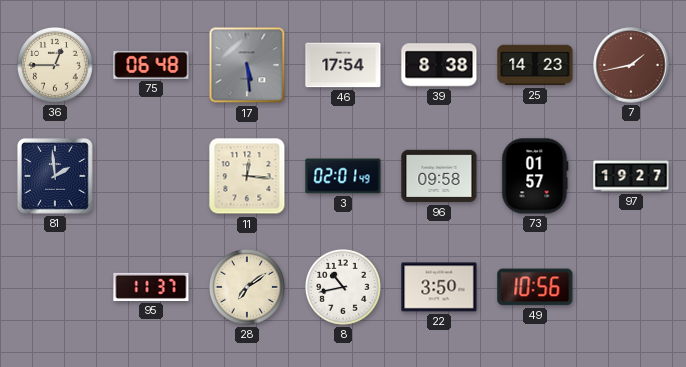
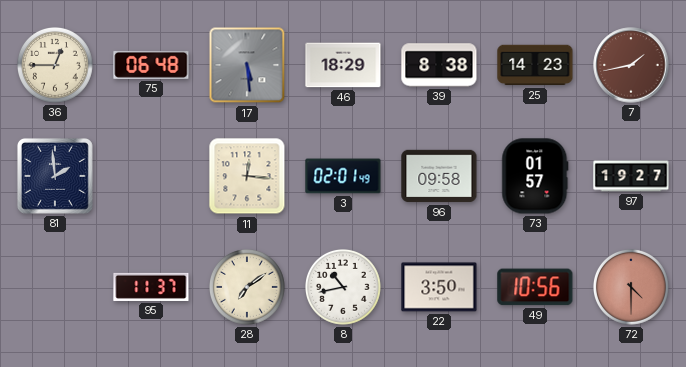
46: 17:54 -> 18:29
72: none -> 4:30
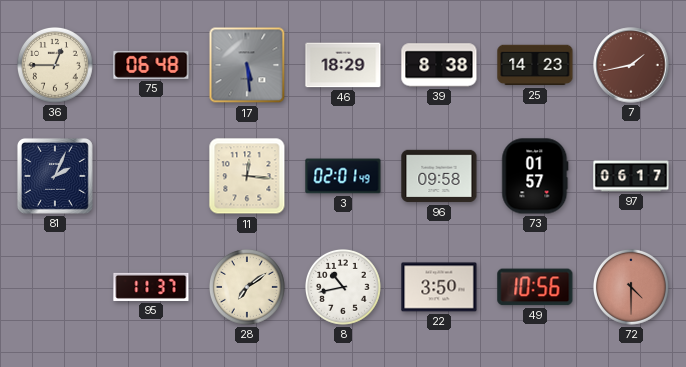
81: 1:59 -> 2:04
97: 19:27 -> 06:17
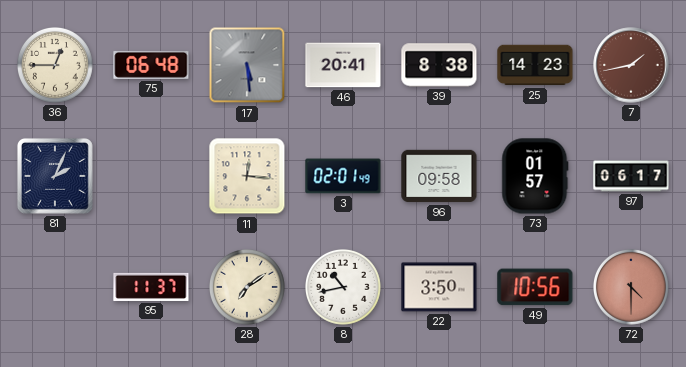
46: 18:29 -> 20:41
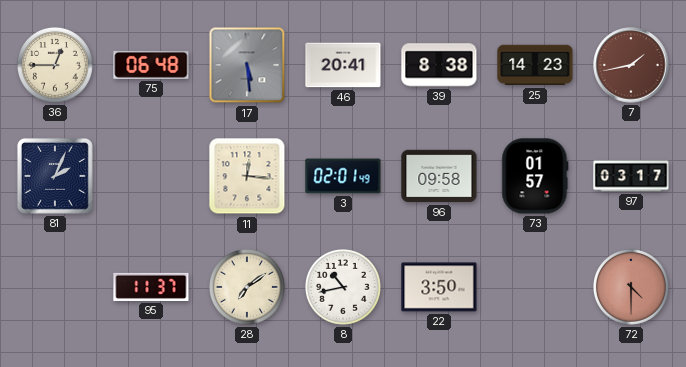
97: 06:17 -> 03:17
49: 10:56 -> none
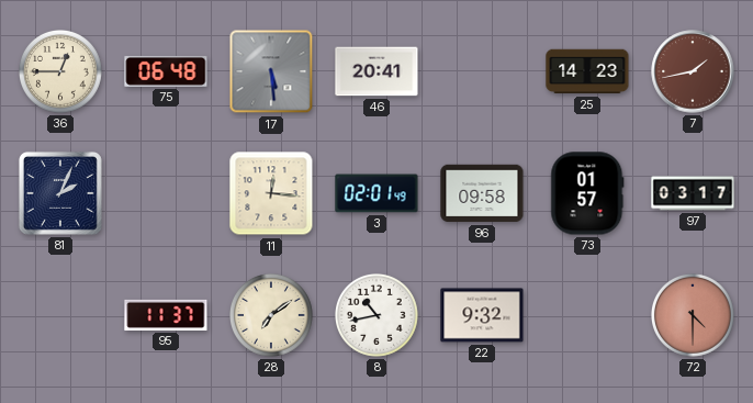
39: 8:38 -> none
22: 3:50 -> 9:32
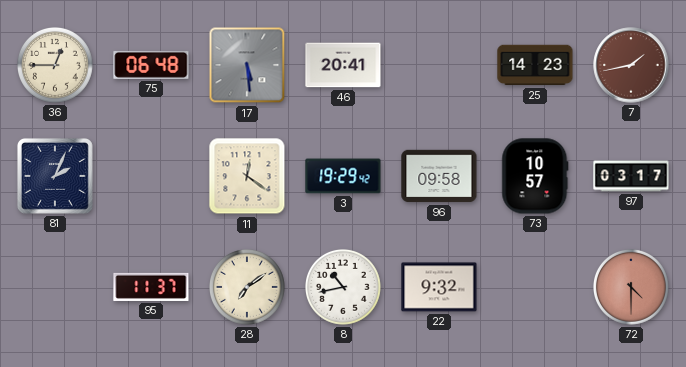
11: 12:16 -> 12:21
3: 02:01 -> 19:29
73: 01:57 -> 10:57
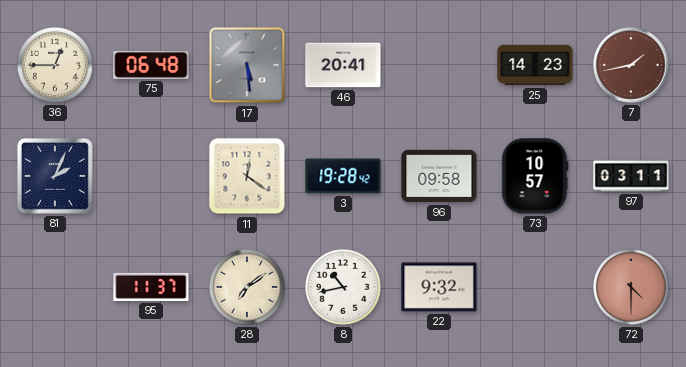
3: 19:29 -> 19:28
97: 03:17 -> 03:11
